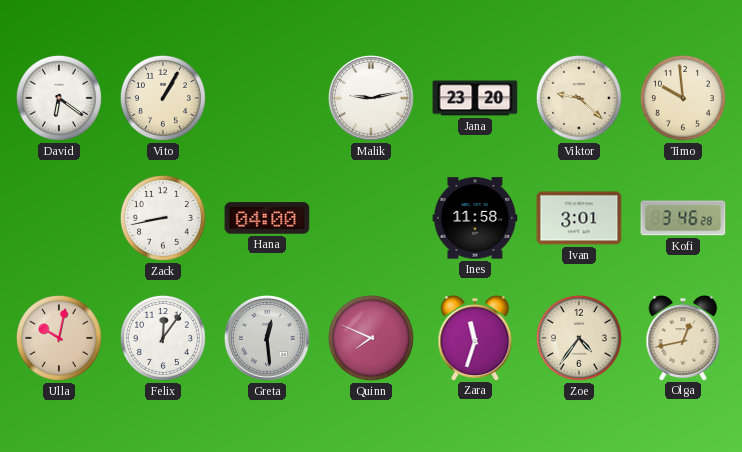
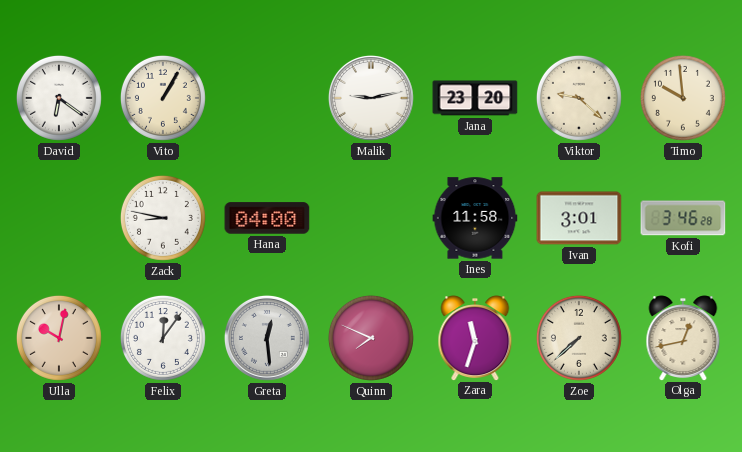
Zack: 8:43 -> 8:47
Zoe: 4:36 -> 7:38
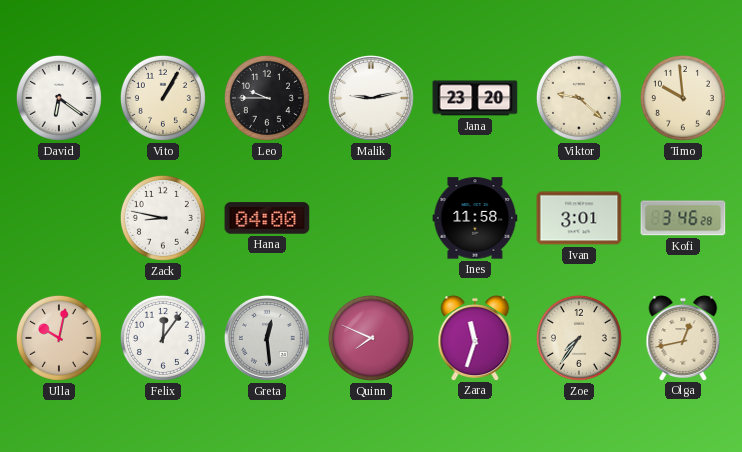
Leo: none -> 9:45
Zoe: 7:38 -> 7:36
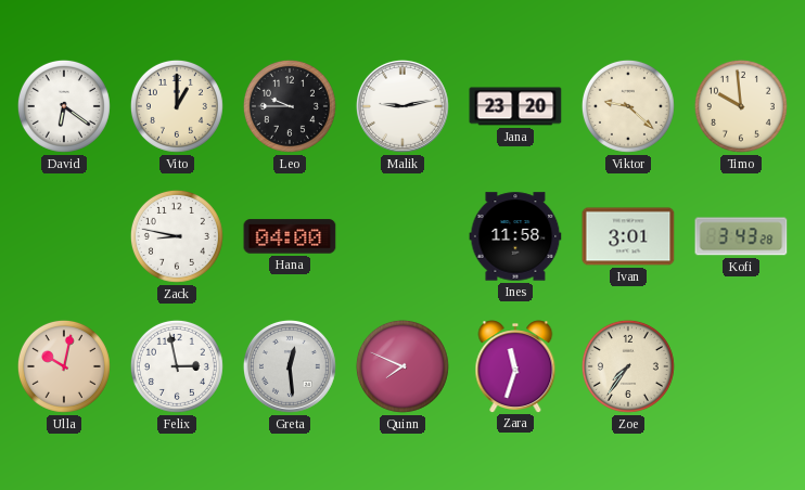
Vito: 1:05 -> 1:00
Kofi: 3:46 -> 3:43
Felix: 12:06 -> 2:58
Olga: 12:43 -> none
